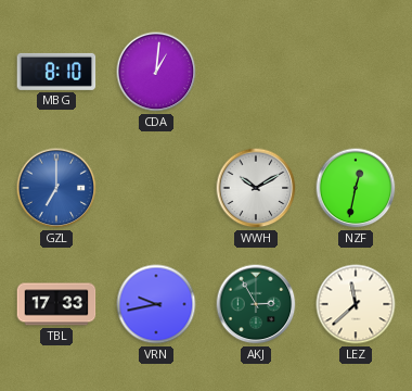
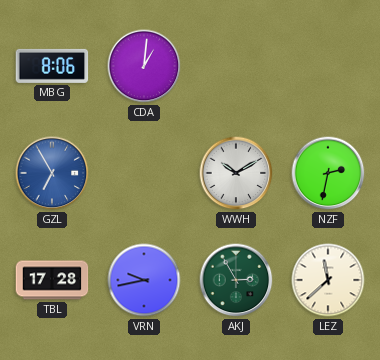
MBG: 8:10 -> 8:06
GZL: 7:00 -> 6:55
NZF: 12:32 -> 2:32
TBL: 17:33 -> 17:28
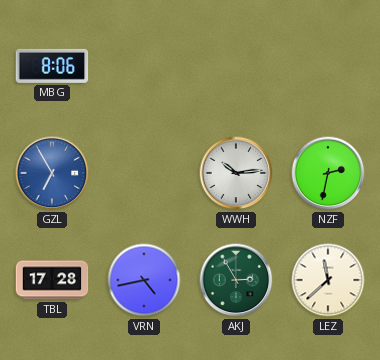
CDA: 1:01 -> none
WWH: 10:10 -> 10:14
VRN: 9:43 -> 4:43
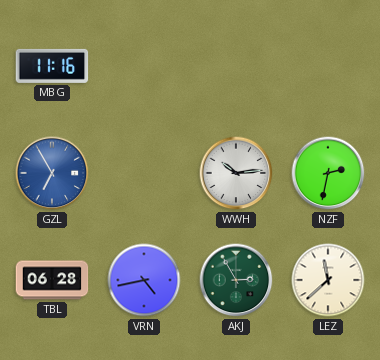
MBG: 8:06 -> 11:16
TBL: 17:28 -> 06:28
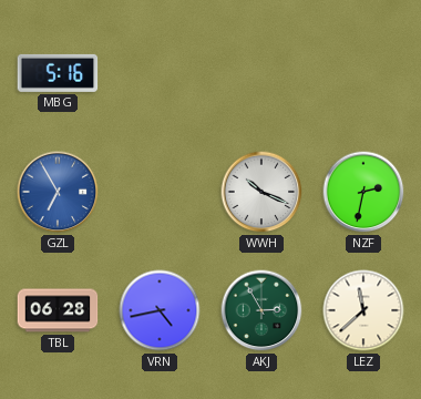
MBG: 11:16 -> 5:16
WWH: 10:14 -> 10:19
